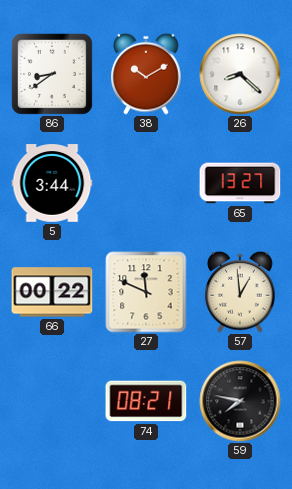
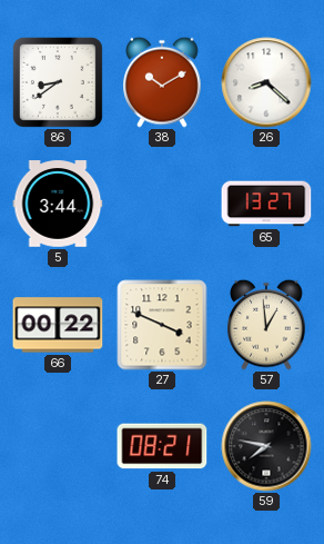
27: 11:49 -> 3:49
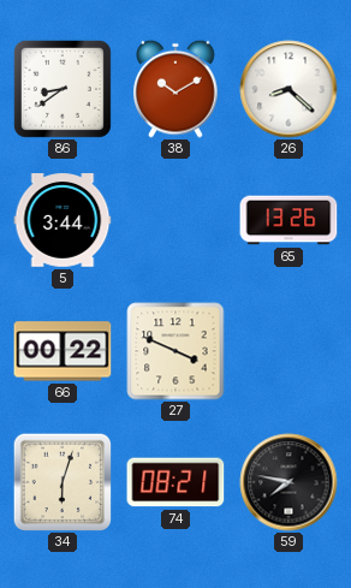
65: 13:27 -> 13:26
57: 12:59 -> none
34: none -> 6:03
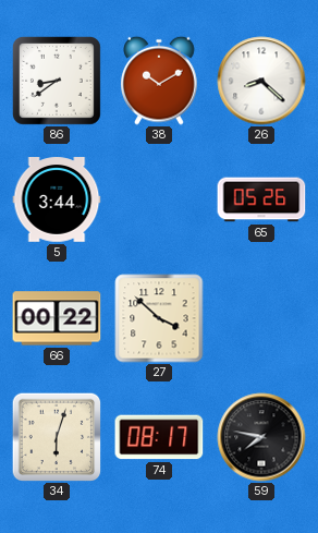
65: 13:26 -> 05:26
27: 3:49 -> 3:52
74: 08:21 -> 08:17
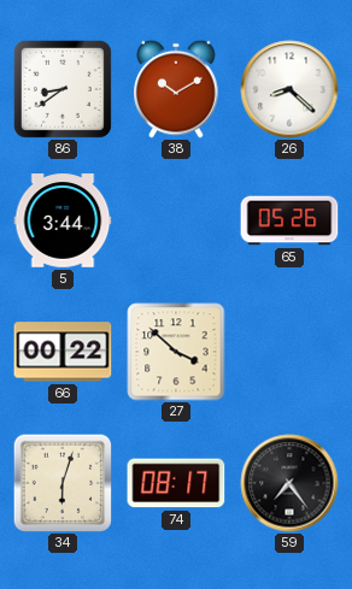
59: 7:47 -> 7:24
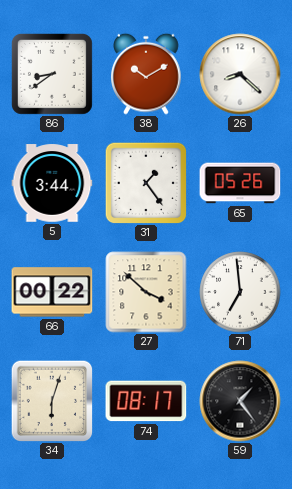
31: none -> 1:24
71: none -> 6:59
59: 7:24 -> 1:24
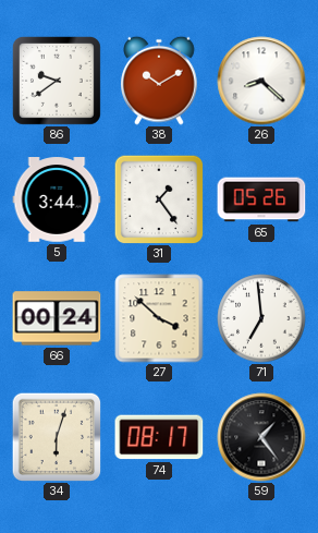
86: 8:39 -> 9:39
66: 00:22 -> 00:24
